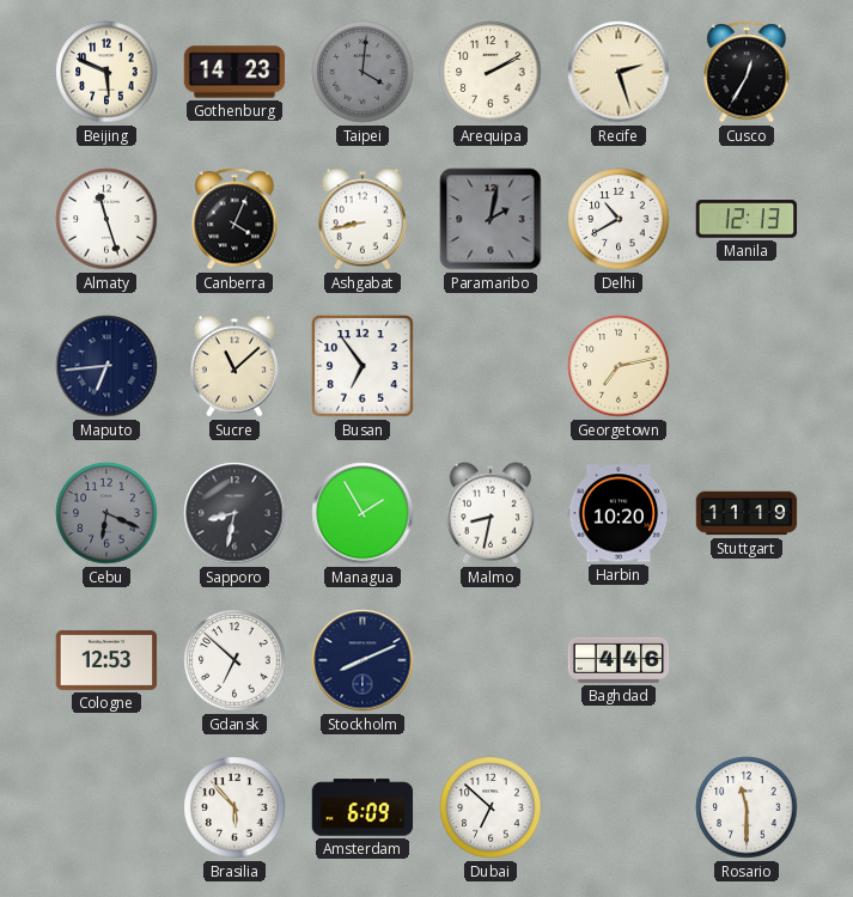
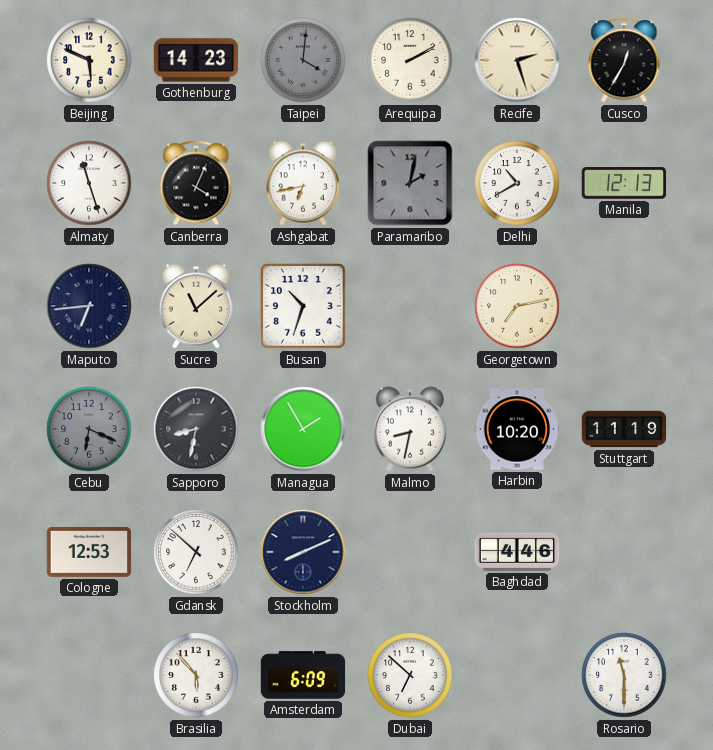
Ashgabat: 8:43 -> 6:43
Busan: 6:54 -> 10:33
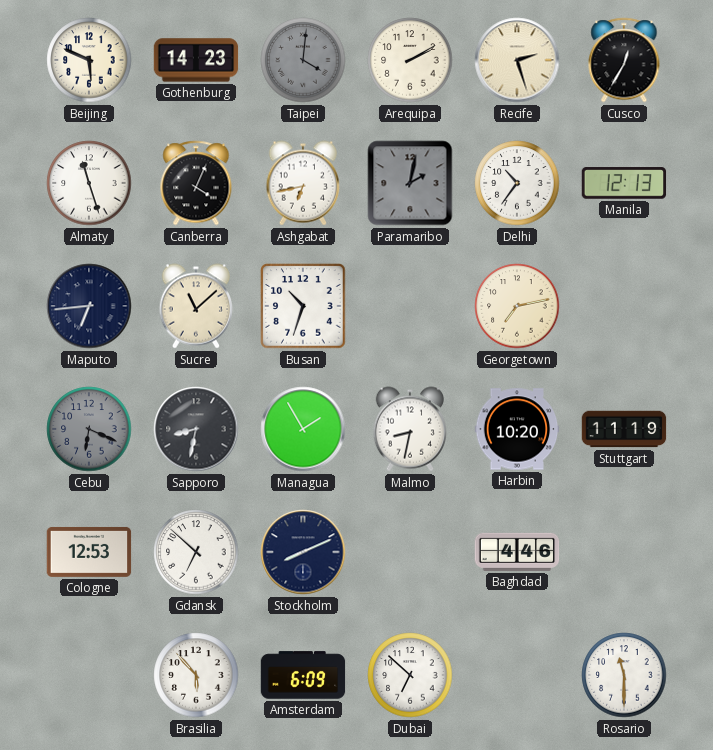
Delhi: 10:40 -> 10:36
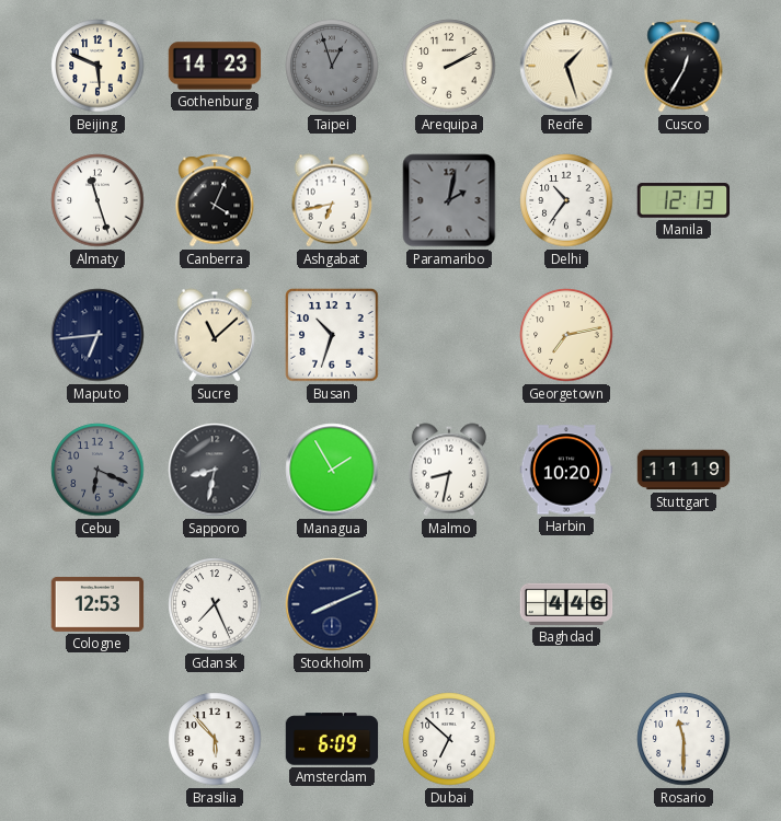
Taipei: 4:01 -> 12:57
Recife: 2:27 -> 1:27
Gdansk: 6:52 -> 7:26
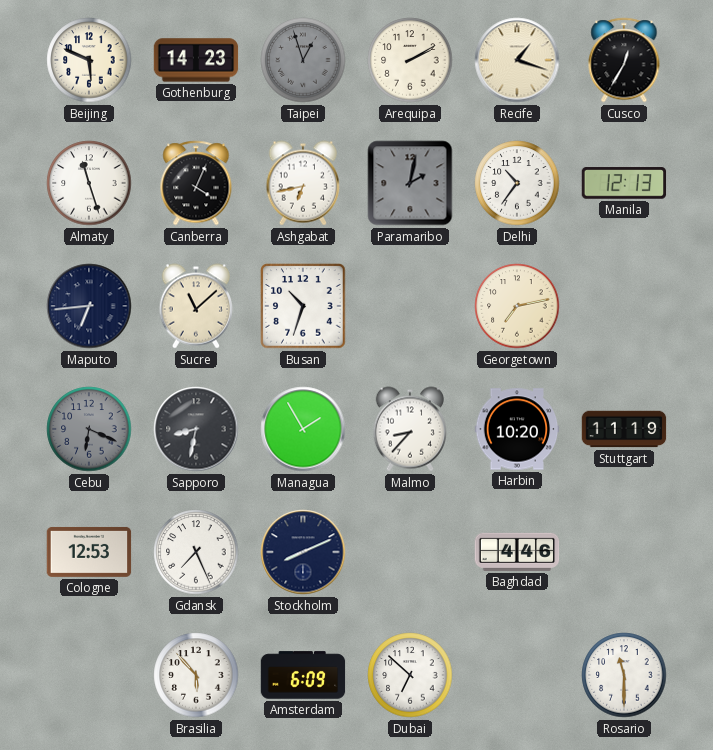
Recife: 1:27 -> 1:18
Malmo: 8:32 -> 8:37
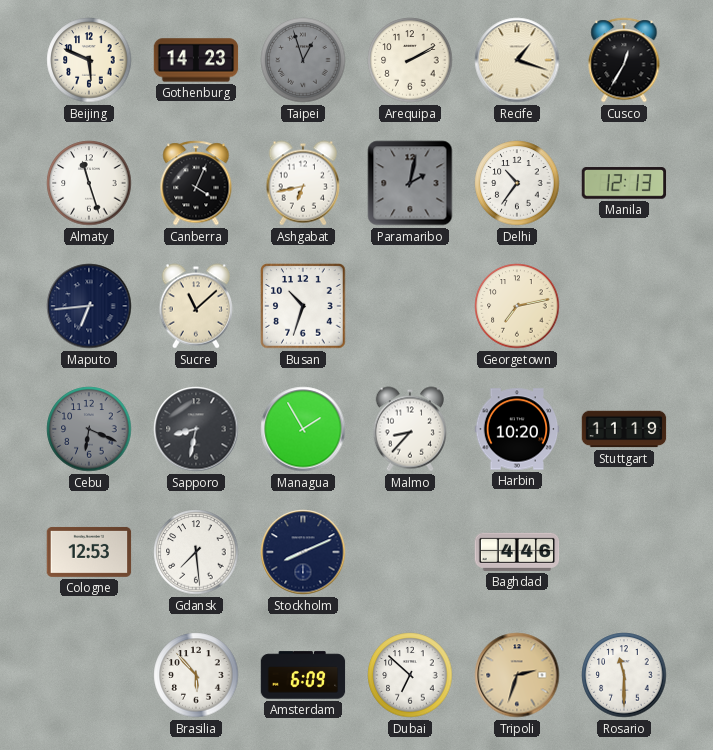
Gdansk: 7:26 -> 7:29
Tripoli: none -> 2:33
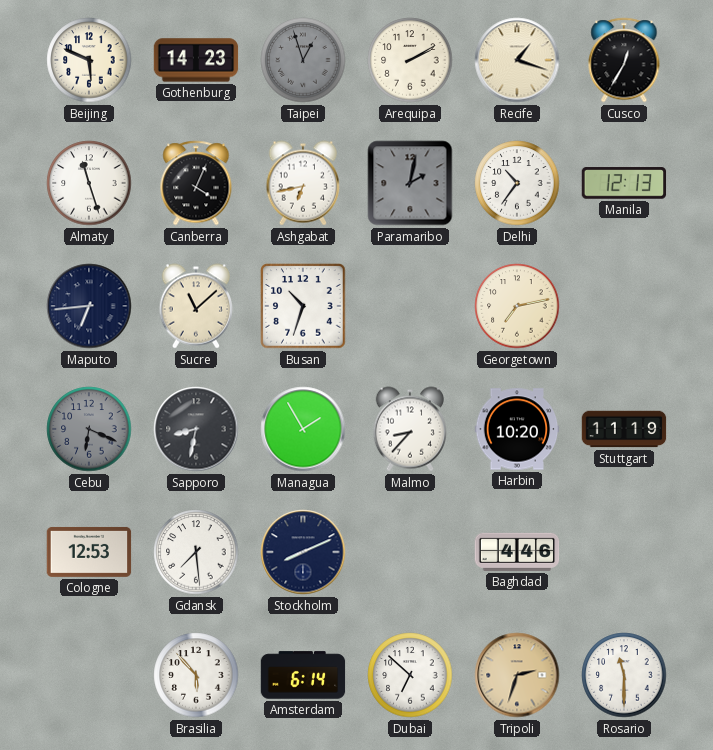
Amsterdam: 6:09 -> 6:14
